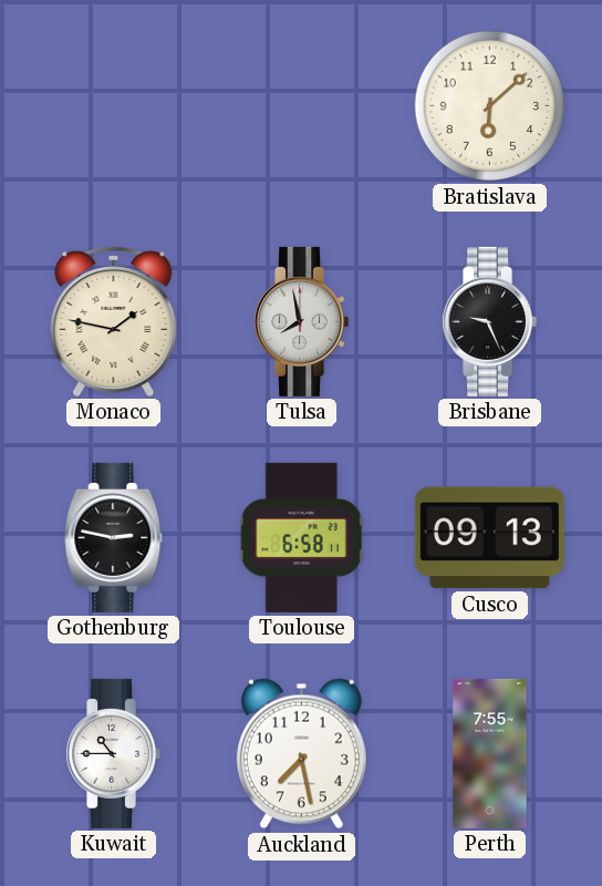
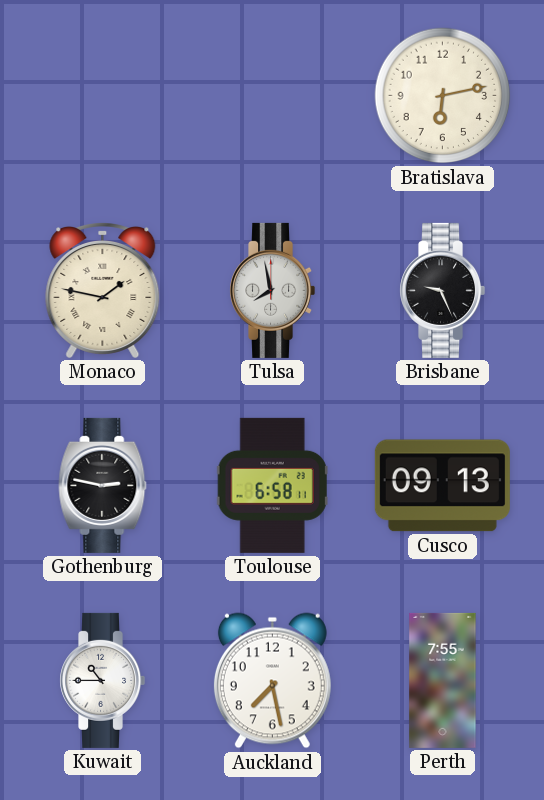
Bratislava: 6:08 -> 6:13
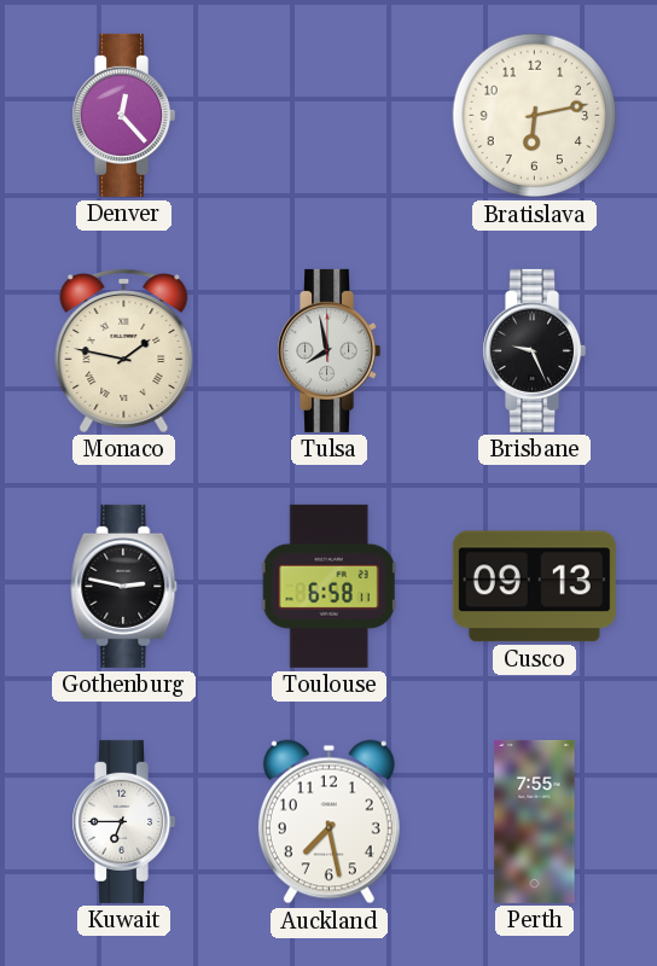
Denver: none -> 12:23
Kuwait: 10:45 -> 6:45
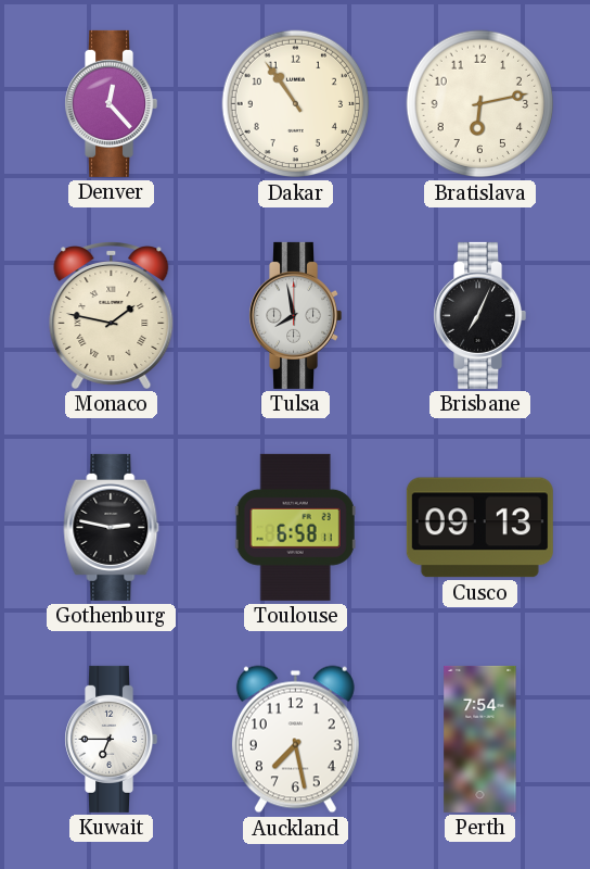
Dakar: none -> 10:54
Brisbane: 9:26 -> 7:04
Perth: 7:55 -> 7:54
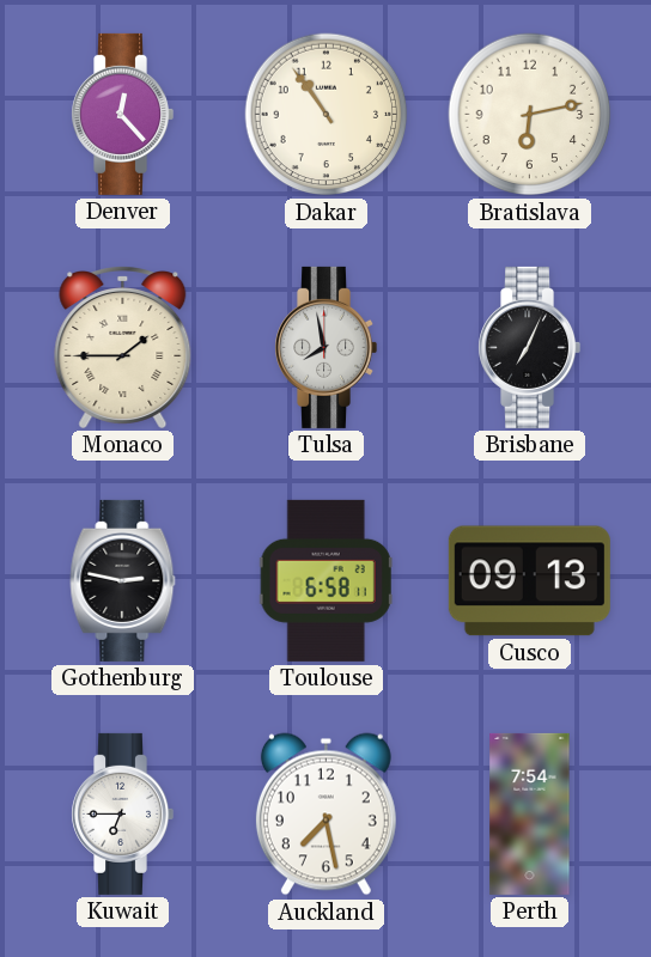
Monaco: 1:47 -> 1:45
